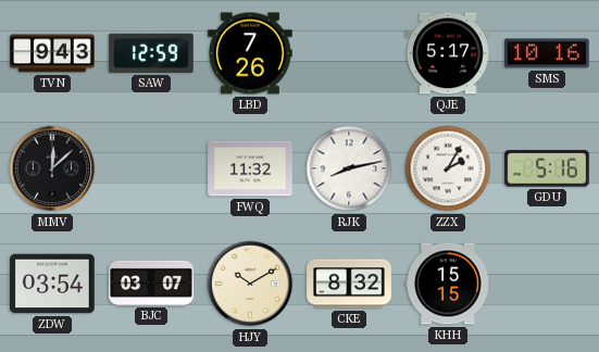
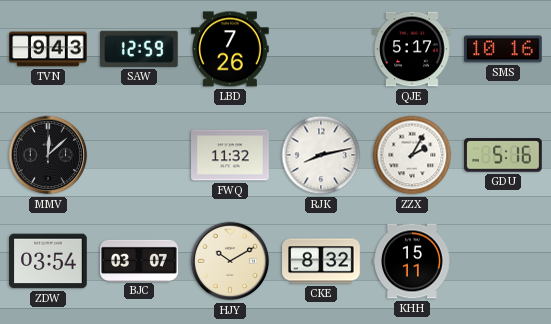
KHH: 15:15 -> 15:11
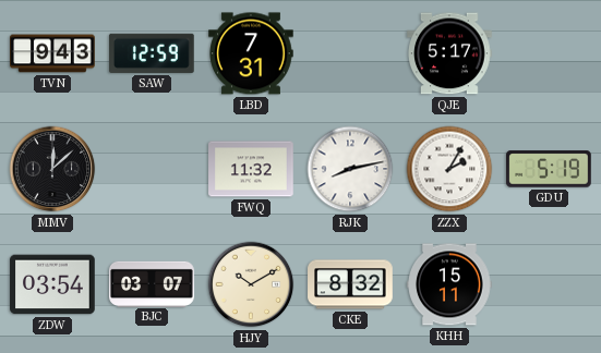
LBD: 7:26 -> 7:31
SMS: 10:16 -> none
GDU: 5:16 -> 5:19
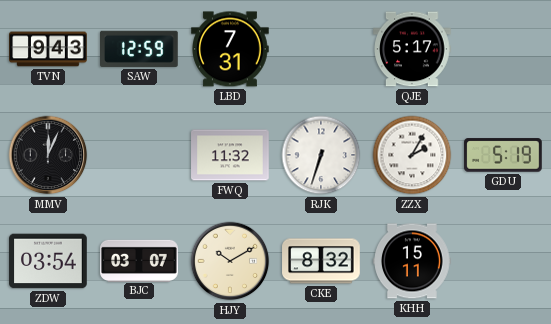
MMV: 12:08 -> 12:04
RJK: 8:13 -> 6:33
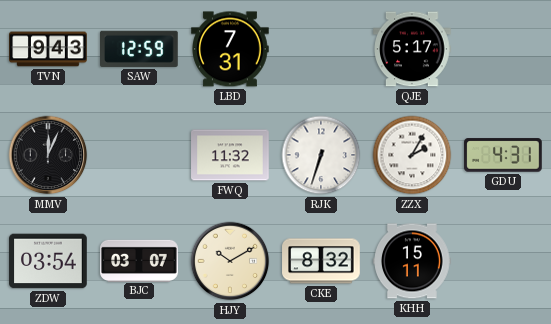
GDU: 5:19 -> 4:31
